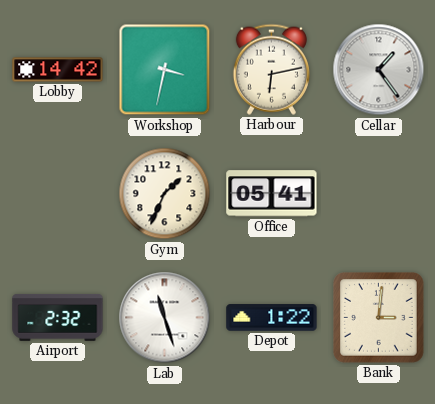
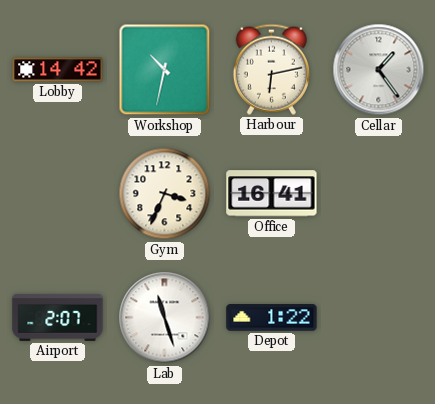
Workshop: 3:32 -> 10:32
Gym: 1:34 -> 3:34
Office: 05:41 -> 16:41
Airport: 2:32 -> 2:07
Bank: 3:01 -> none
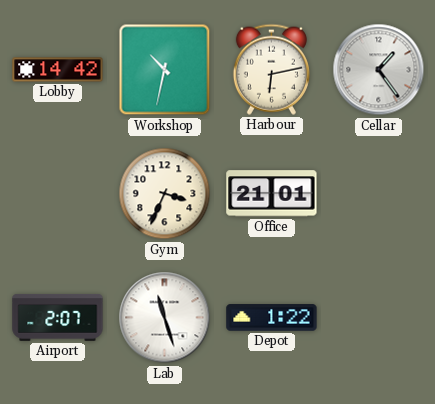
Office: 16:41 -> 21:01
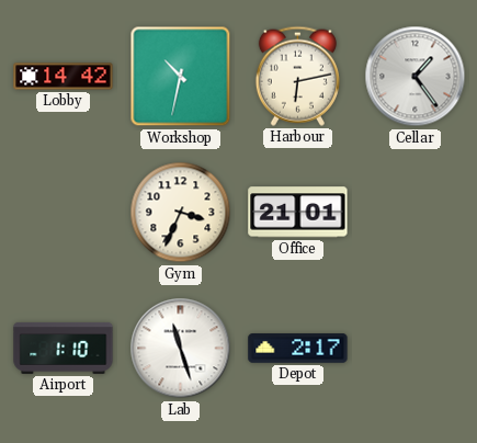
Airport: 2:07 -> 1:10
Depot: 1:22 -> 2:17
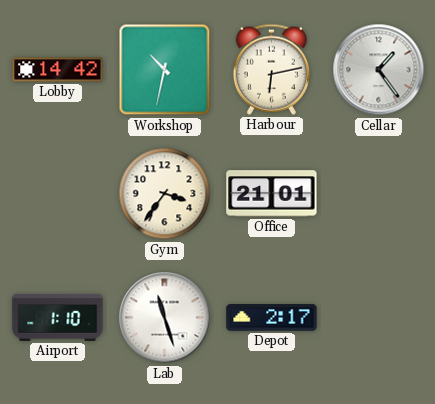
Gym: 3:34 -> 3:36
